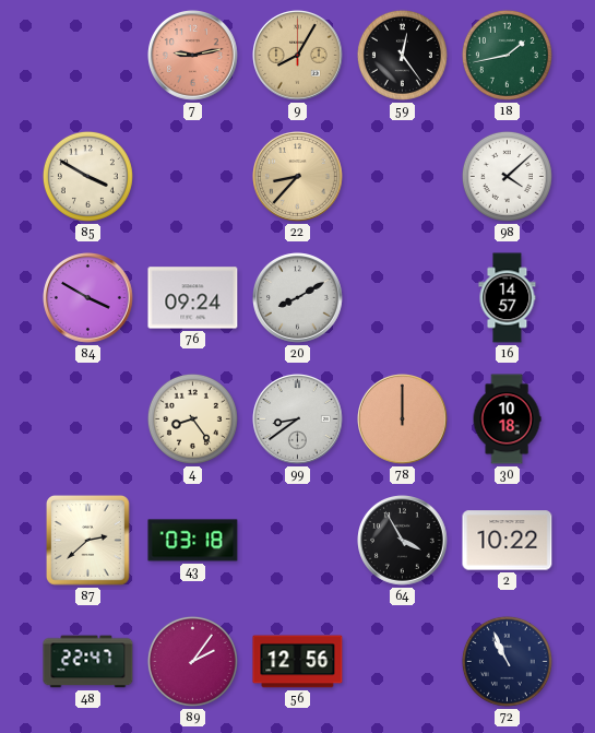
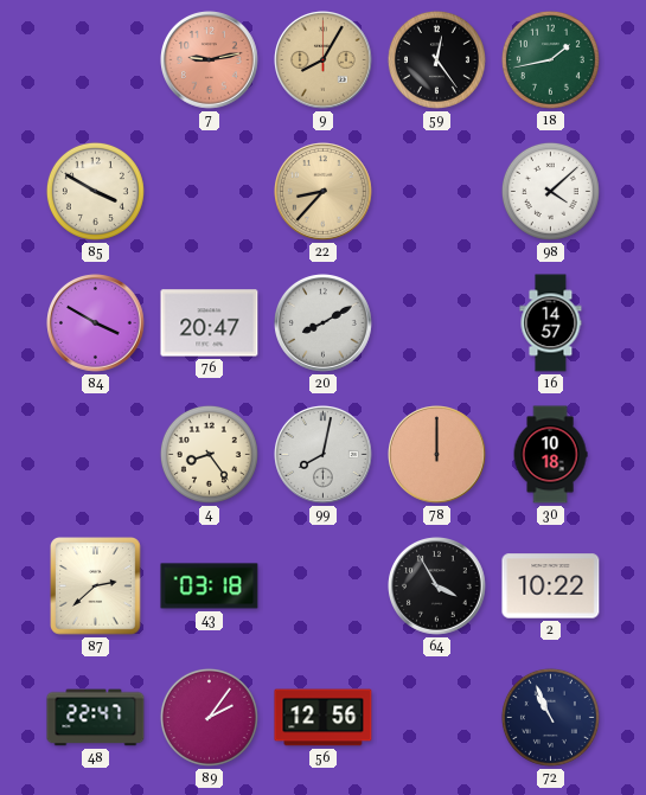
76: 09:24 -> 20:47
99: 8:39 -> 8:02
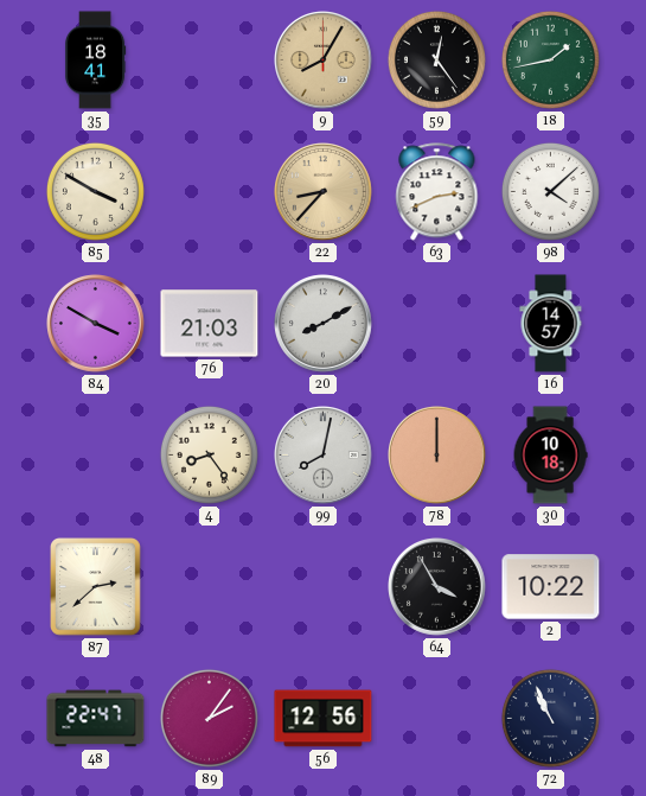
35: none -> 18:41
7: 9:13 -> none
63: none -> 2:41
76: 20:47 -> 21:03
43: 03:18 -> none
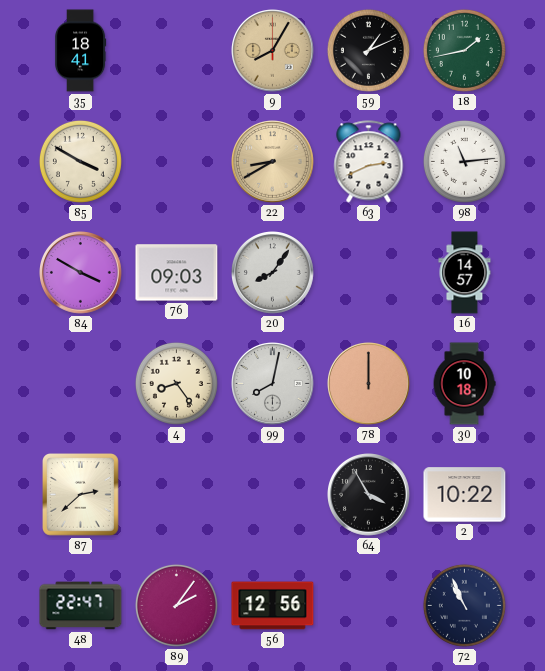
59: 12:24 -> 1:11
22: 8:37 -> 8:40
98: 4:08 -> 11:14
76: 21:03 -> 09:03
20: 8:10 -> 8:06
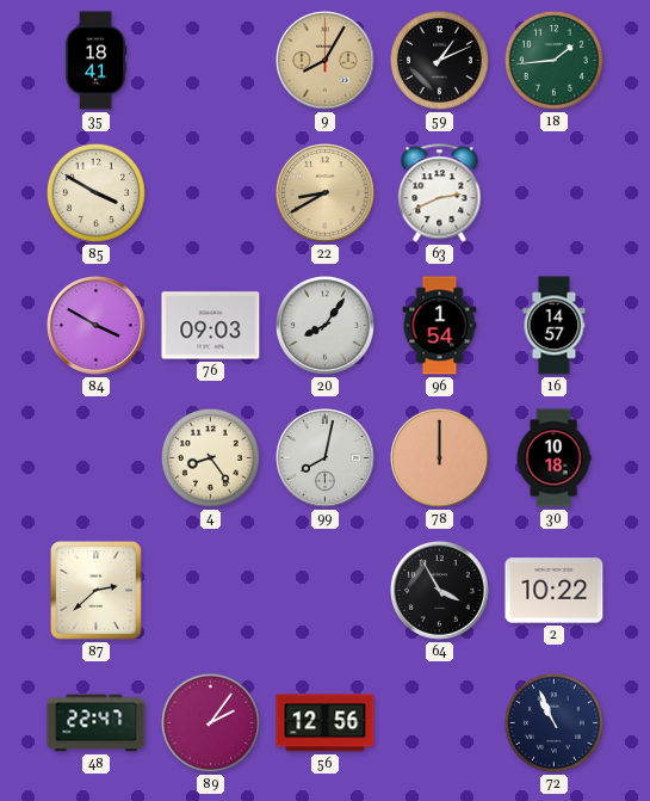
18: 1:43 -> 1:44
98: 11:14 -> none
96: none -> 1:54
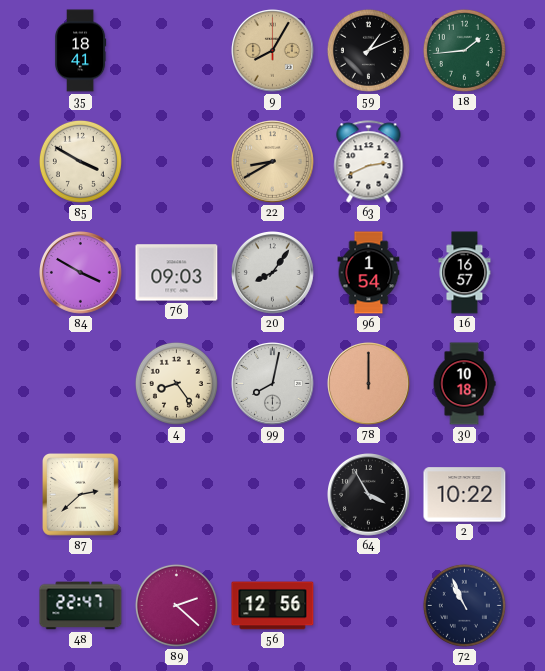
16: 14:57 -> 16:57
89: 2:06 -> 2:22
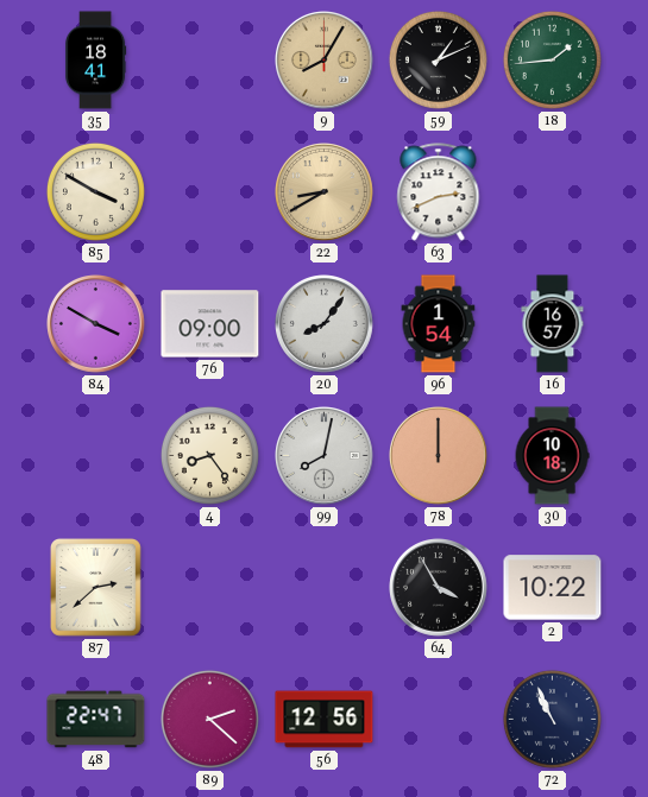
76: 09:03 -> 09:00
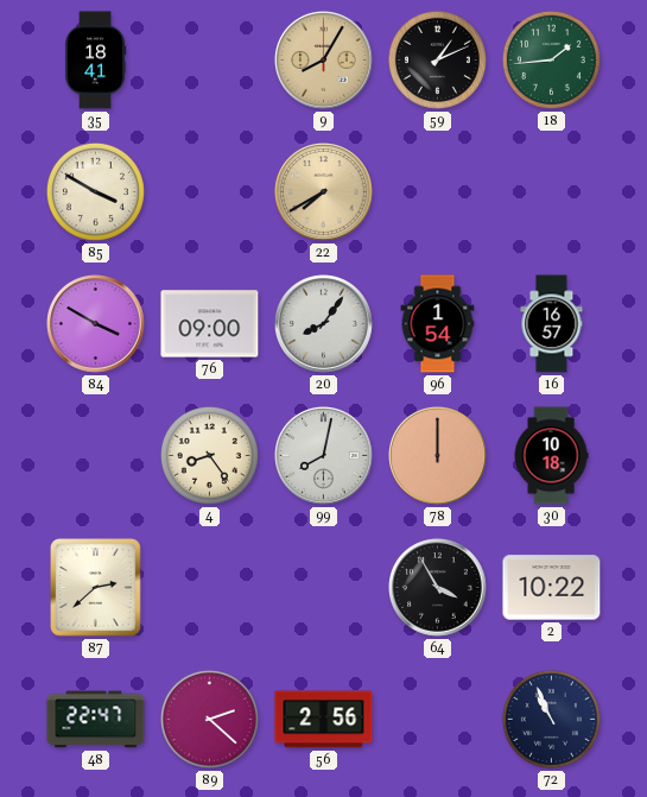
22: 8:40 -> 7:40
63: 2:41 -> none
56: 12:56 -> 2:56
